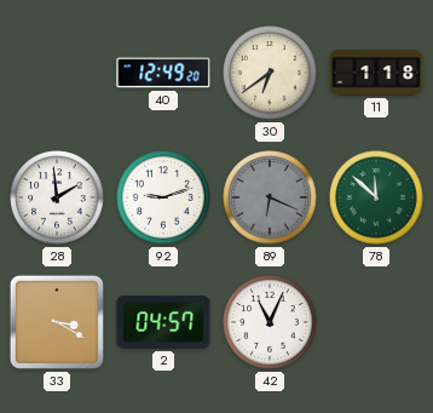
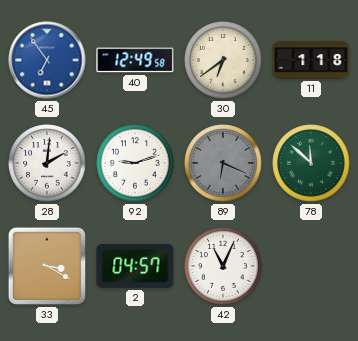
45: none -> 6:54
40: 12:49:20 -> 12:49:58
28: 1:59 -> 2:01
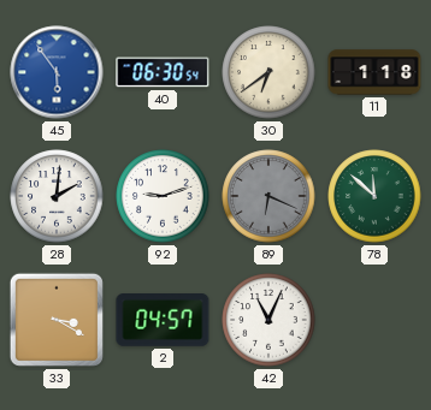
45: 6:54 -> 5:54
40: 12:49 -> 06:30
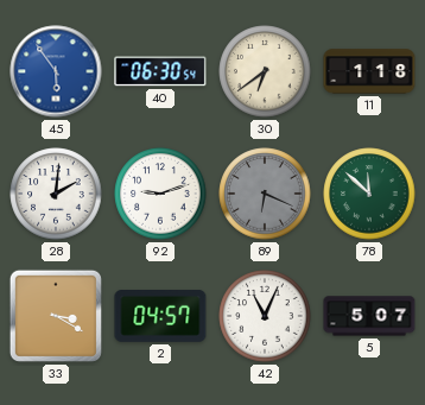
5: none -> 5:07
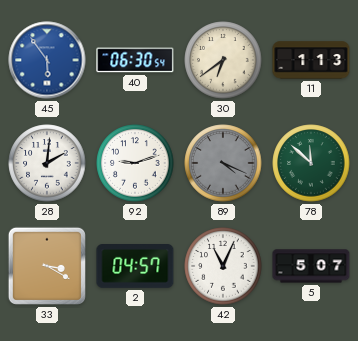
11: 1:18 -> 1:13
89: 6:19 -> 4:19
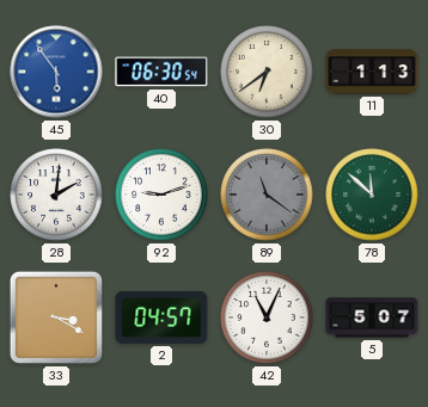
89: 4:19 -> 11:21
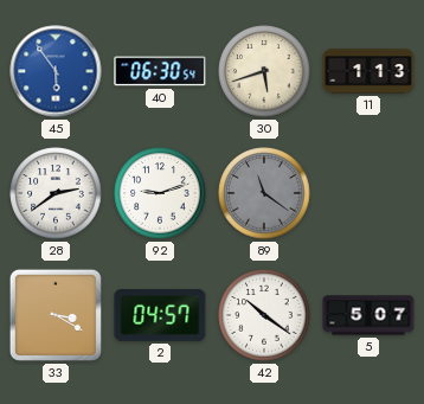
30: 6:39 -> 5:42
28: 2:01 -> 2:39
78: 11:52 -> none
42: 11:04 -> 10:21
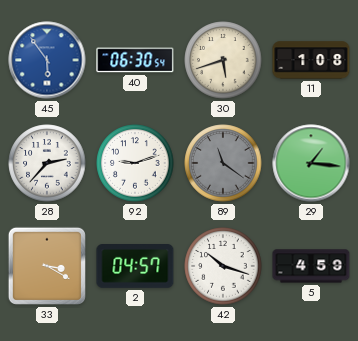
11: 1:13 -> 1:08
28: 2:39 -> 2:37
29: none -> 1:16
42: 10:21 -> 10:18
5: 5:07 -> 4:59
